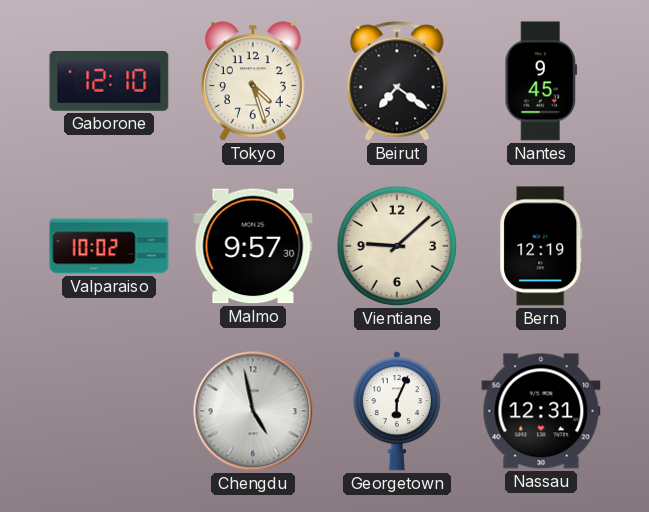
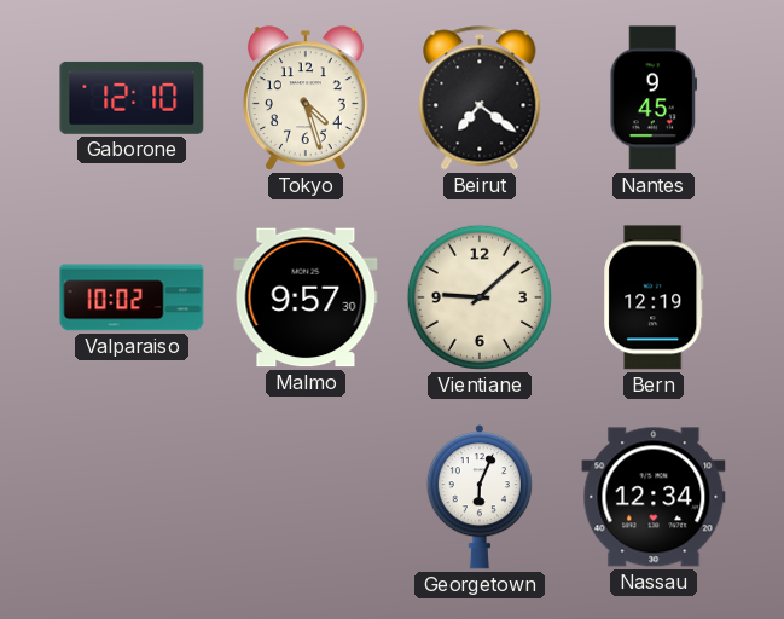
Chengdu: 4:58 -> none
Nassau: 12:31 -> 12:34
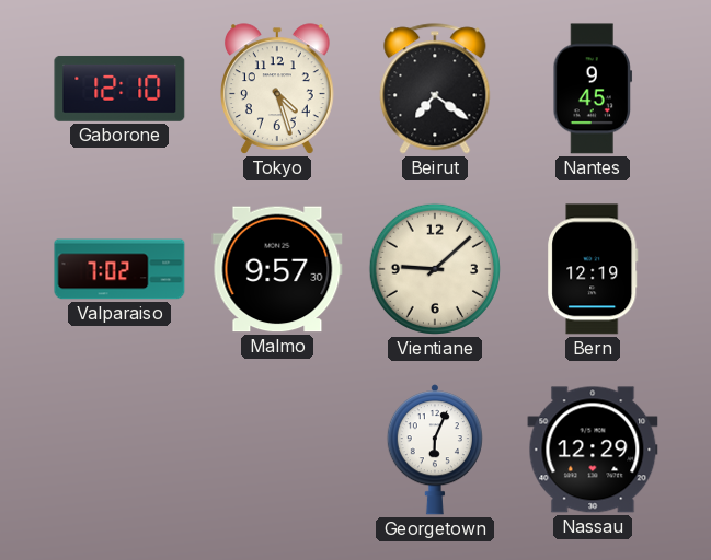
Valparaiso: 10:02 -> 7:02
Nassau: 12:34 -> 12:29
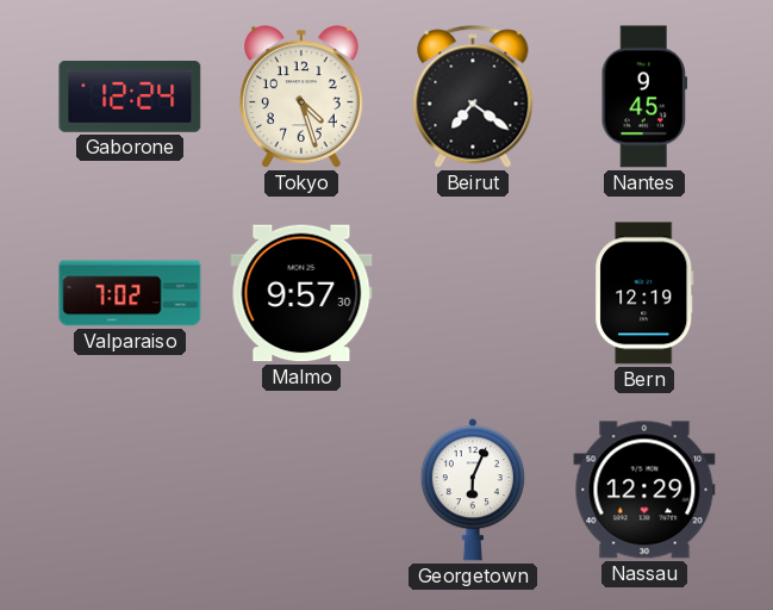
Gaborone: 12:10 -> 12:24
Vientiane: 9:08 -> none
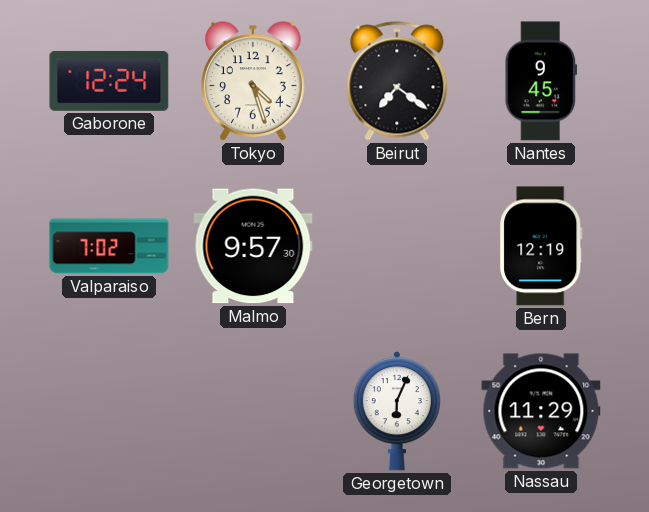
Nassau: 12:29 -> 11:29
